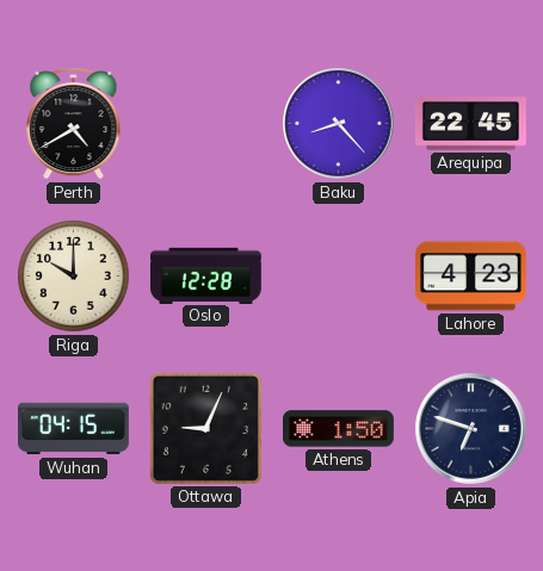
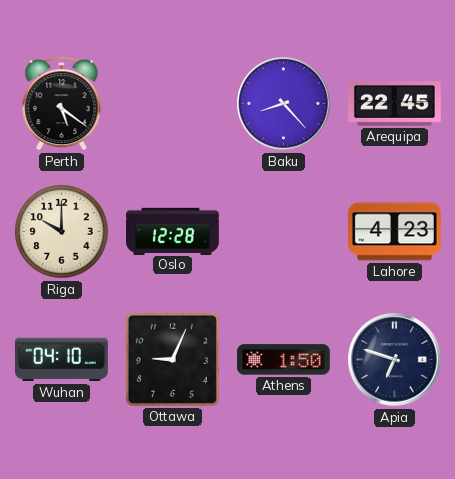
Perth: 4:40 -> 5:21
Wuhan: 04:15 -> 04:10
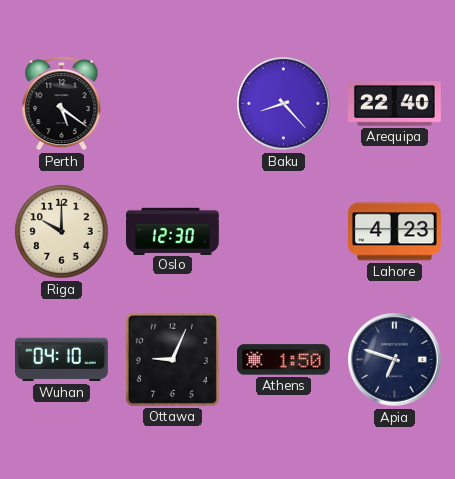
Arequipa: 22:45 -> 22:40
Oslo: 12:28 -> 12:30
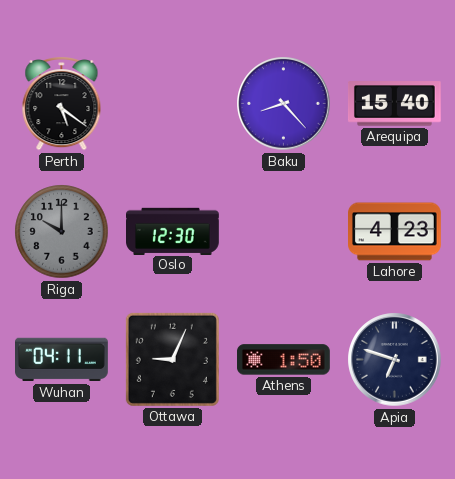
Arequipa: 22:40 -> 15:40
Riga dial: cream -> grey
Wuhan: 04:10 -> 04:11
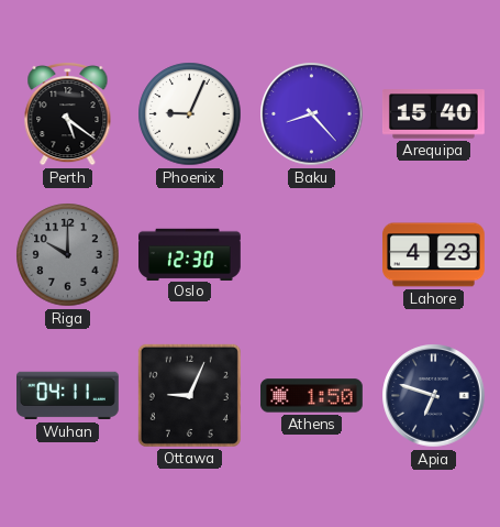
Phoenix: none -> 9:04
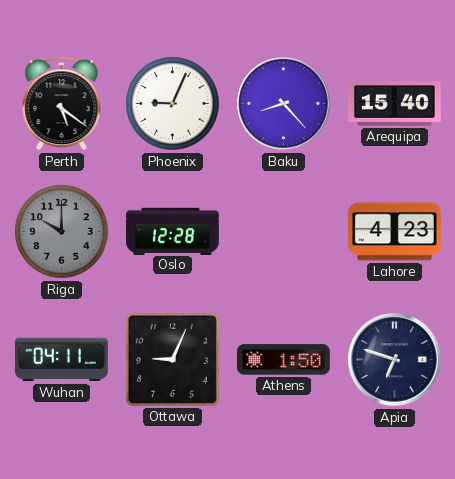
Oslo: 12:30 -> 12:28
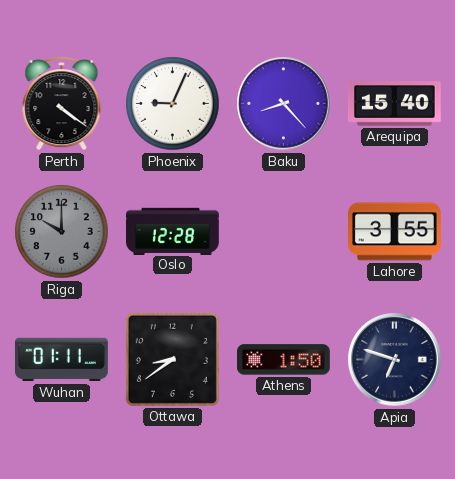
Perth: 5:21 -> 4:21
Lahore: 4:23 -> 3:55
Wuhan: 04:11 -> 01:11
Ottawa: 9:04 -> 8:39
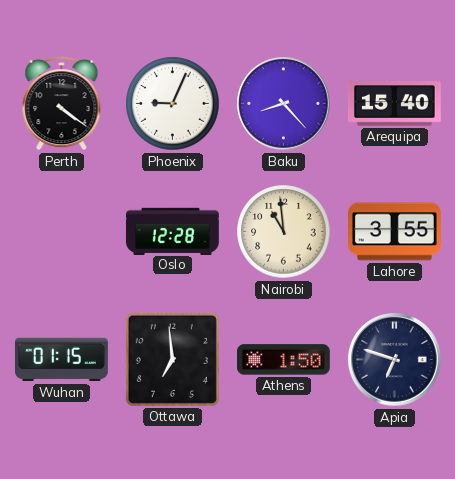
Riga: 10:00 -> none
Nairobi: none -> 10:59
Wuhan: 01:11 -> 01:15
Ottawa: 8:39 -> 6:59
